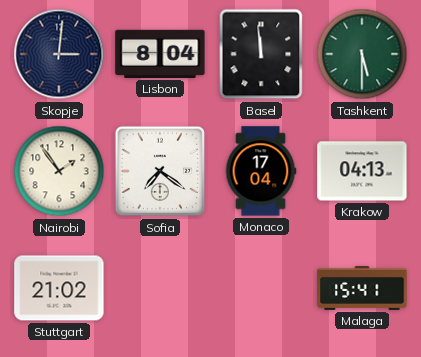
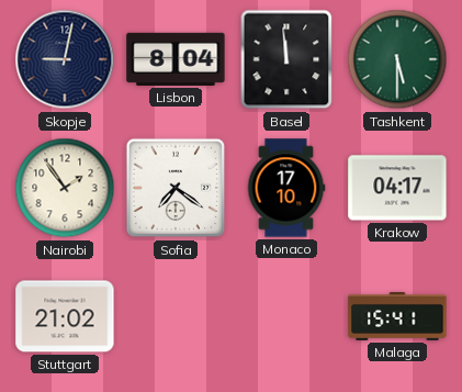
Skopje: 3:01 -> 9:02
Monaco: 17:04 -> 17:10
Krakow: 04:13 -> 04:17
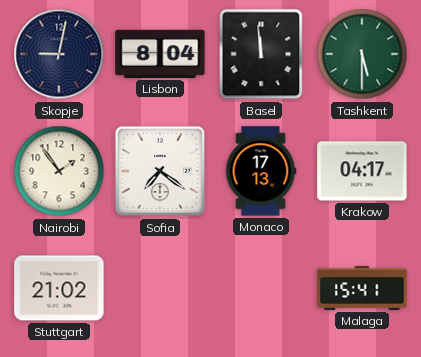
Monaco: 17:10 -> 17:13
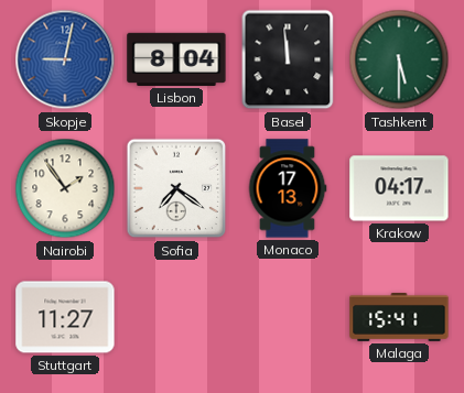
Skopje dial: navy -> blue
Stuttgart: 21:02 -> 11:27
